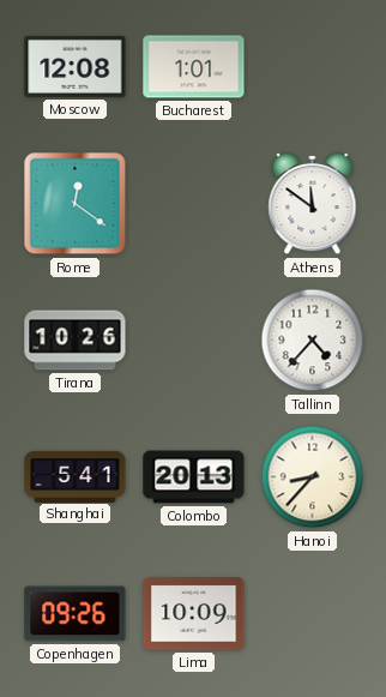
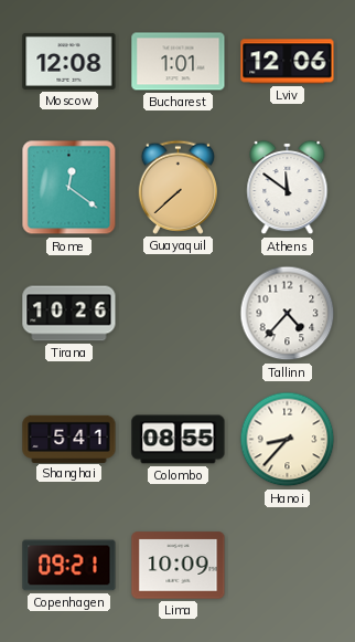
Lviv: none -> 12:06
Guayaquil: none -> 7:38
Colombo: 20:13 -> 08:55
Copenhagen: 09:26 -> 09:21
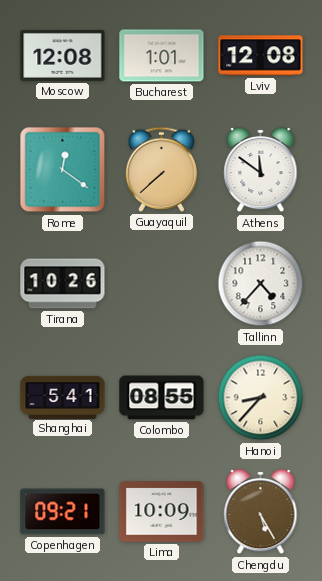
Lviv: 12:06 -> 12:08
Chengdu: none -> 5:25
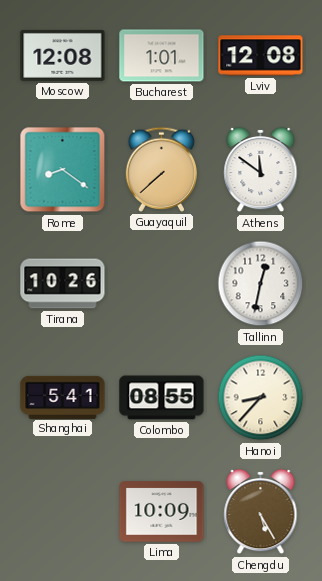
Rome: 12:21 -> 8:21
Tallinn: 4:37 -> 12:32
Copenhagen: 09:21 -> none
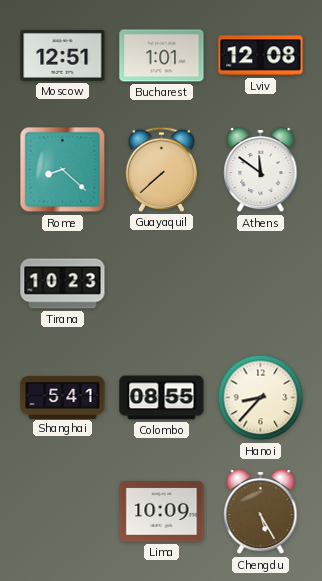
Moscow: 12:08 -> 12:51
Rome: 8:21 -> 8:22
Tirana: 10:26 -> 10:23
Tallinn: 12:32 -> none
